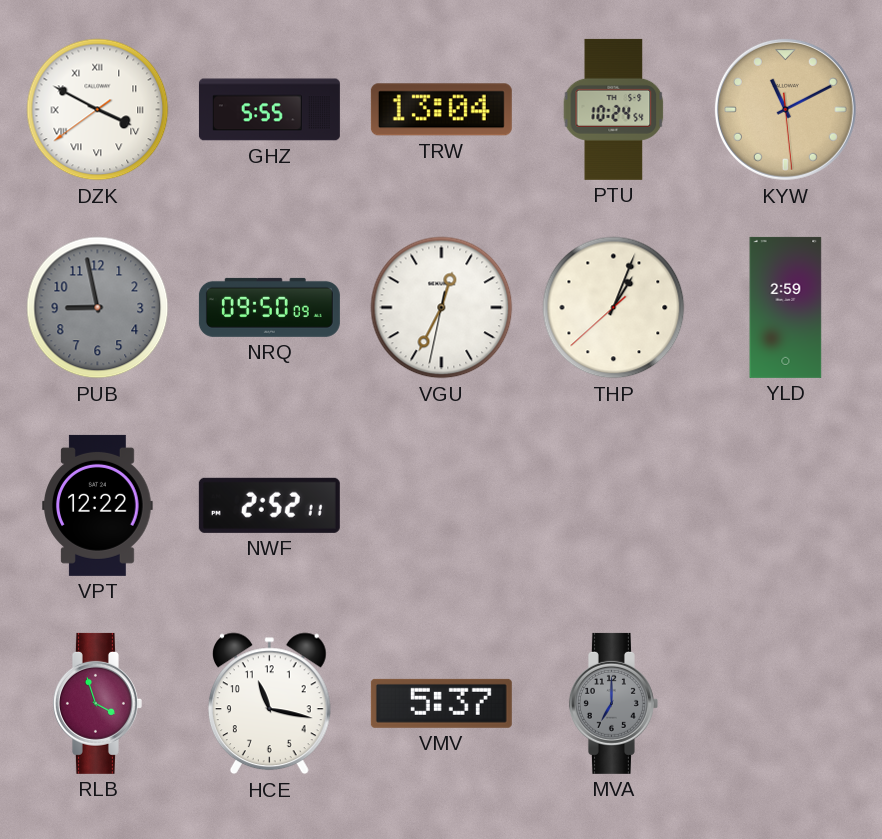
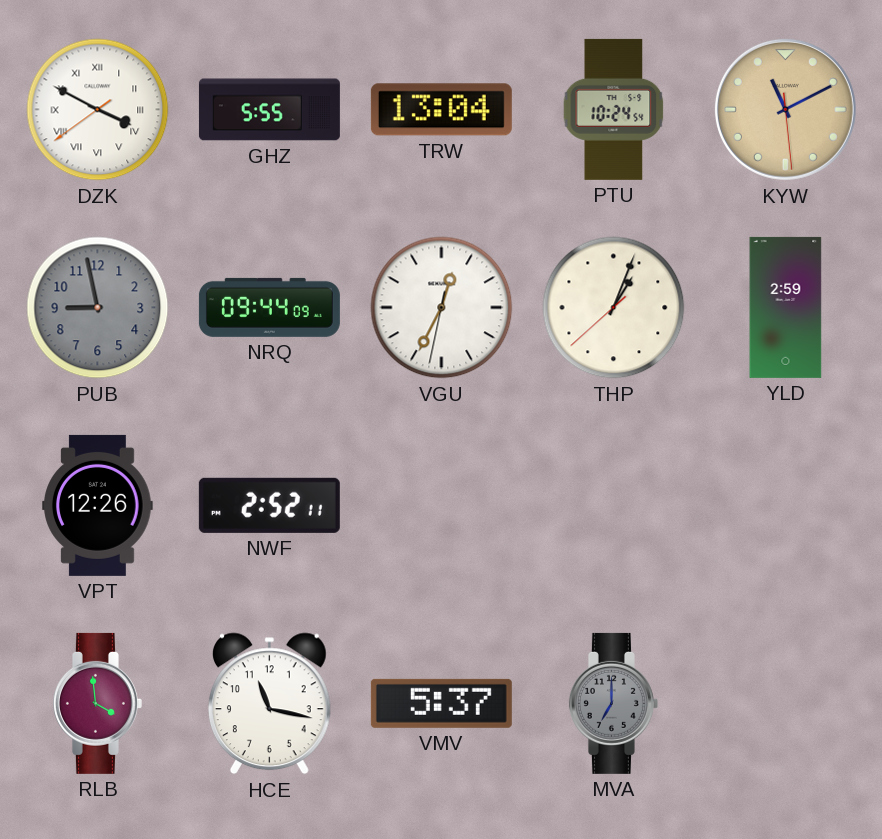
NRQ: 09:50 -> 09:44
VPT: 12:22 -> 12:26
RLB: 3:57 -> 3:59
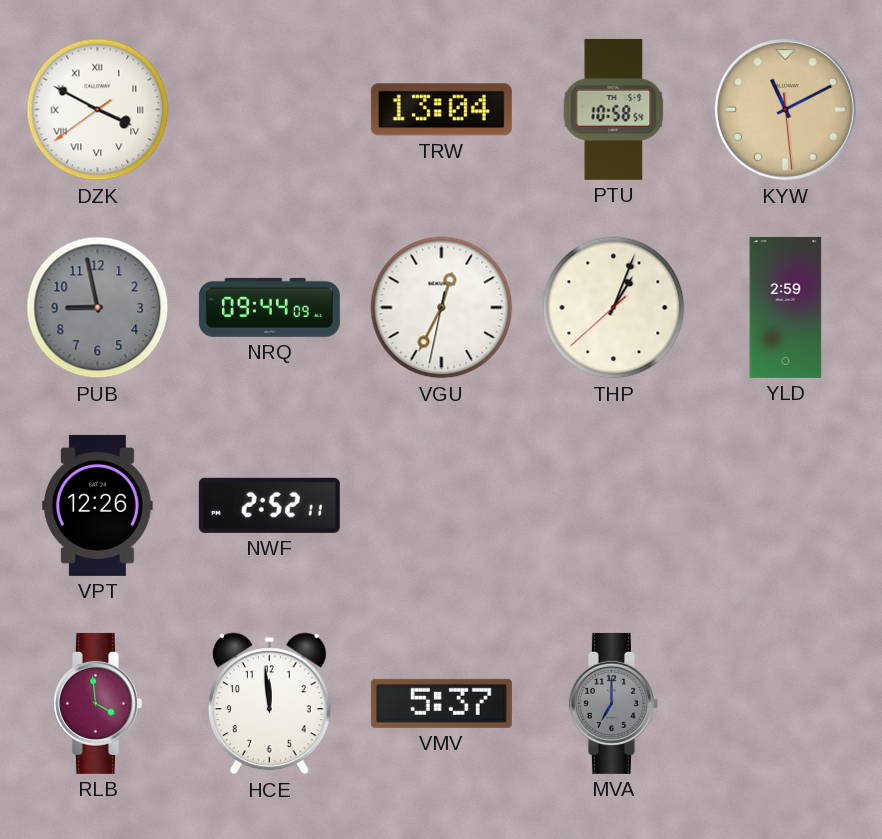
GHZ: 5:55 -> none
PTU: 10:24 -> 10:58
HCE: 11:17 -> 11:59
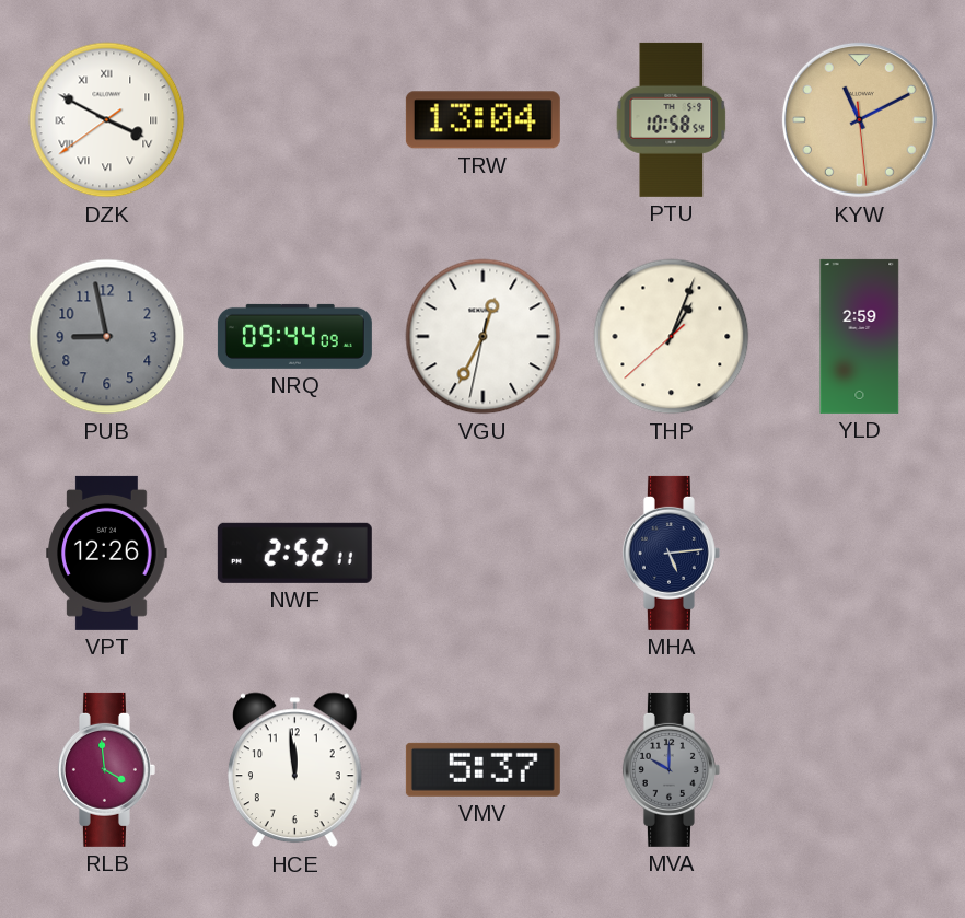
MHA: none -> 5:14
MVA: 7:00 -> 10:00
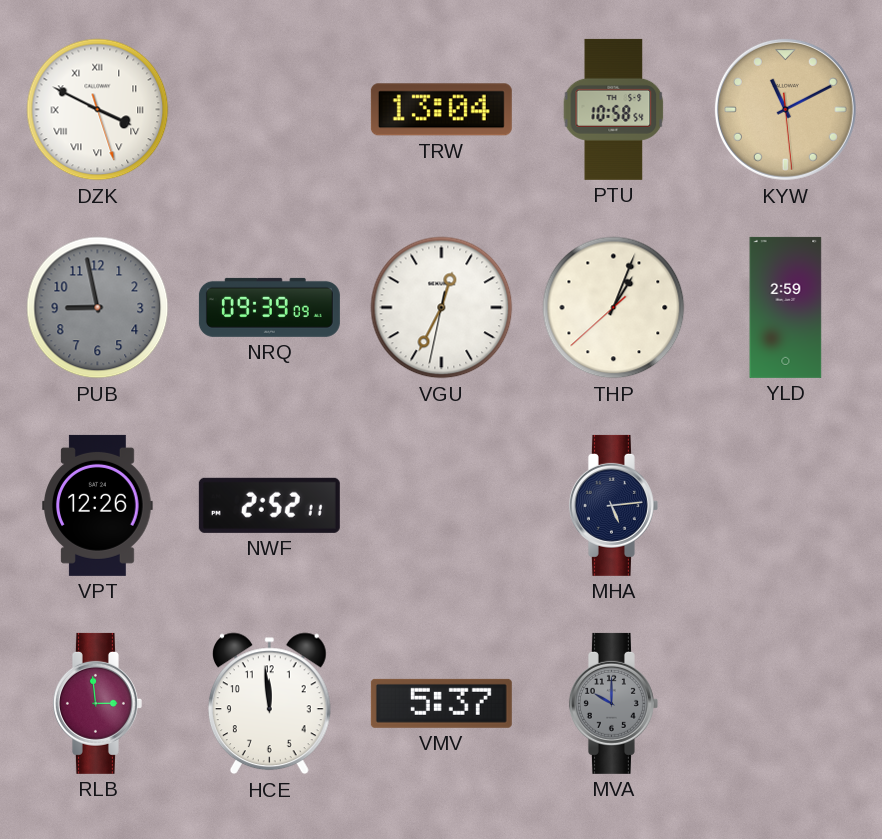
DZK: 3:49:39 -> 3:49:27
NRQ: 09:44 -> 09:39
RLB: 3:59 -> 2:59
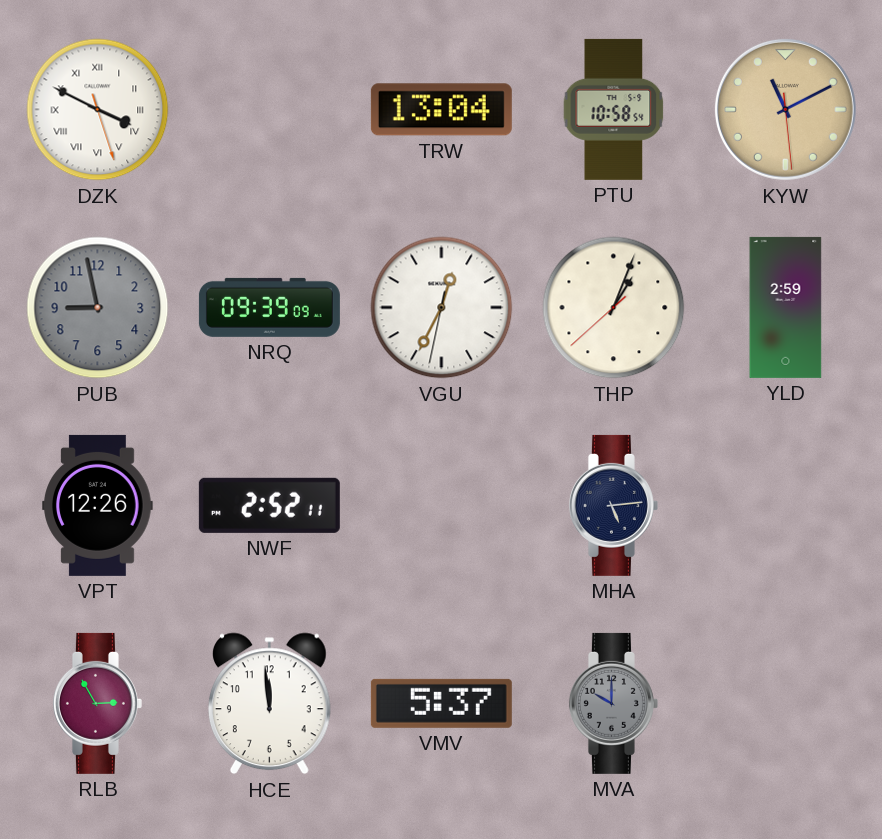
RLB: 2:59 -> 2:55
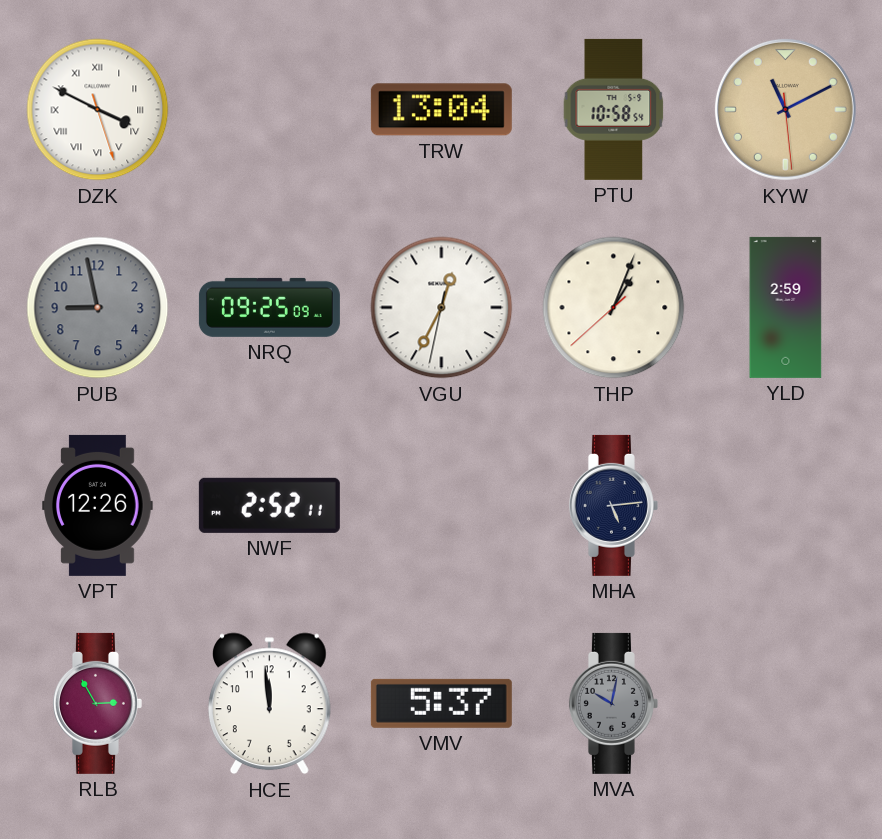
NRQ: 09:39 -> 09:25
MVA: 10:00 -> 10:02
